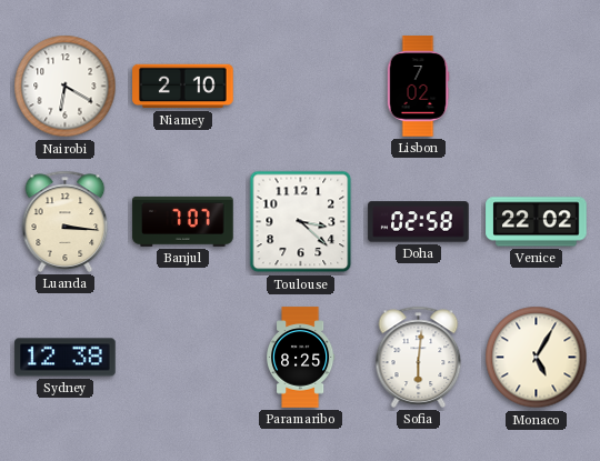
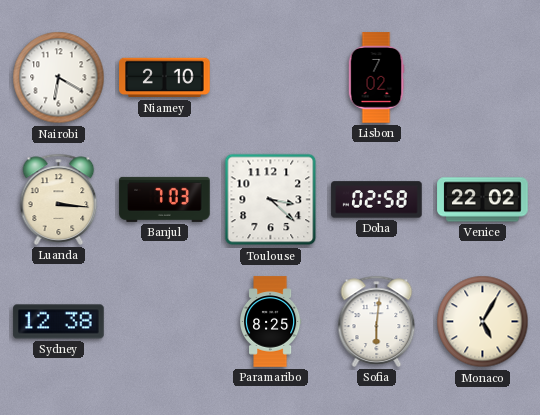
Banjul: 7:07 -> 7:03
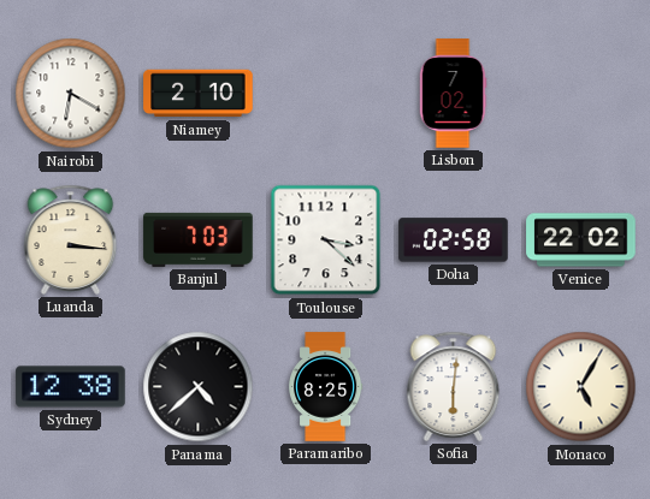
Panama: none -> 4:38
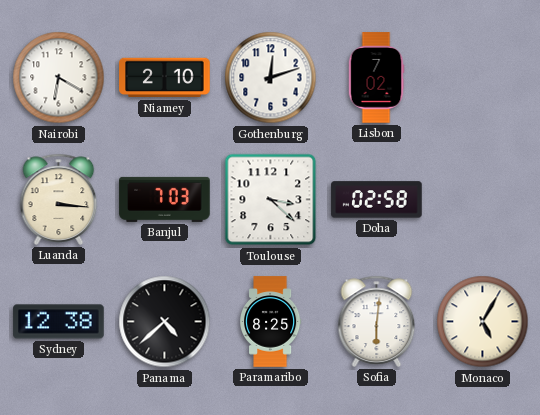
Gothenburg: none -> 12:12
Venice: 22:02 -> none
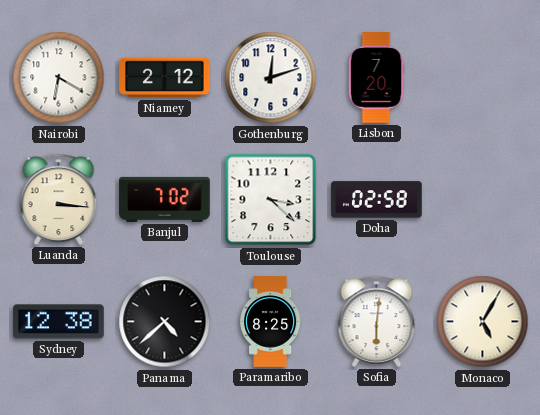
Niamey: 2:10 -> 2:12
Lisbon: 7:02 -> 7:20
Banjul: 7:03 -> 7:02
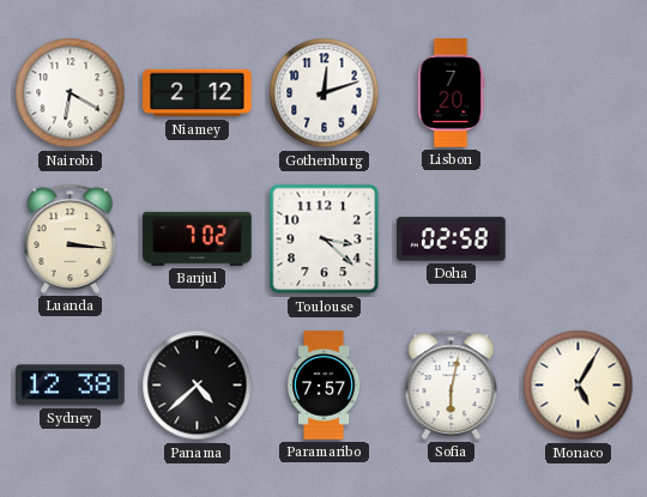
Paramaribo: 8:25 -> 7:57
Sofia: 6:01 -> 6:02
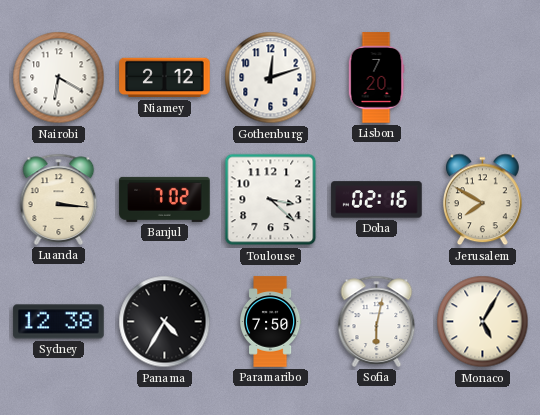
Doha: 02:58 -> 02:16
Jerusalem: none -> 7:50
Panama: 4:38 -> 4:35
Paramaribo: 7:57 -> 7:50
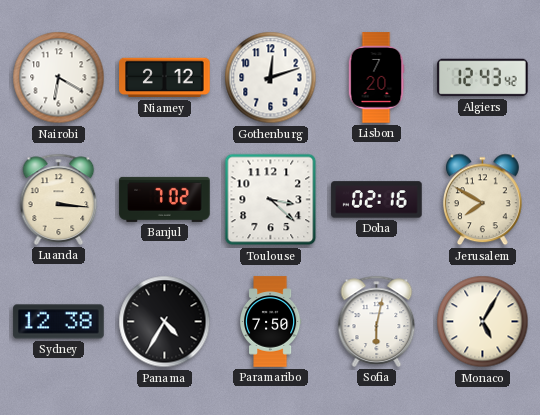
Algiers: none -> 12:43
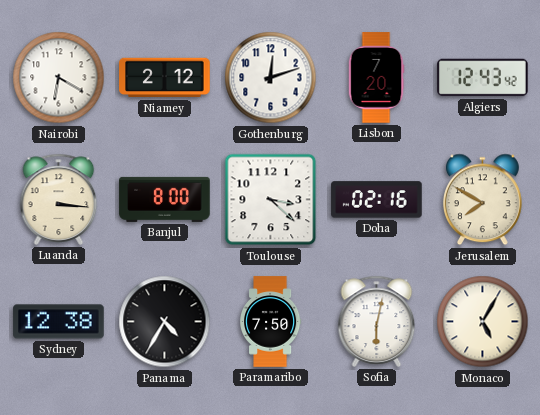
Banjul: 7:02 -> 8:00
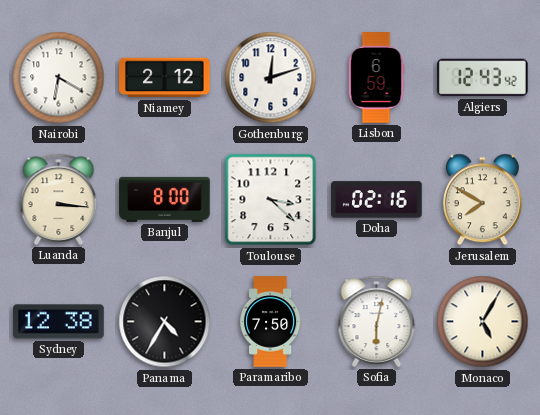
Lisbon: 7:20 -> 6:59
